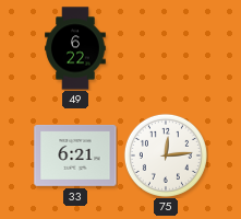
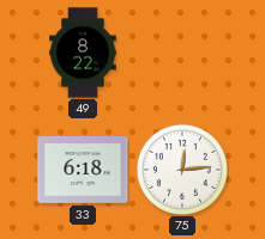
49: 6:22 -> 8:22
33: 6:21 -> 6:18
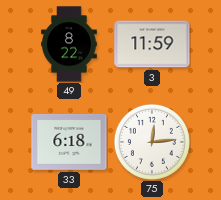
3: none -> 11:59
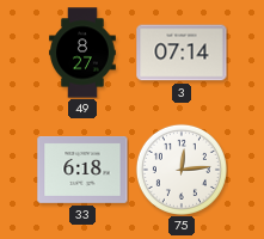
49: 8:22 -> 8:27
3: 11:59 -> 07:14
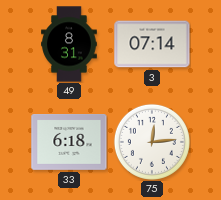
49: 8:27 -> 8:31
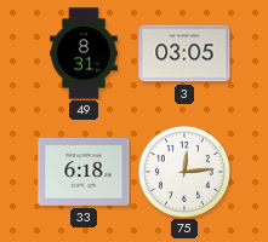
3: 07:14 -> 03:05
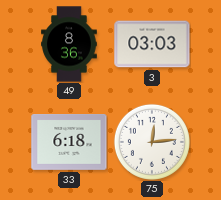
49: 8:31 -> 8:36
3: 03:05 -> 03:03
